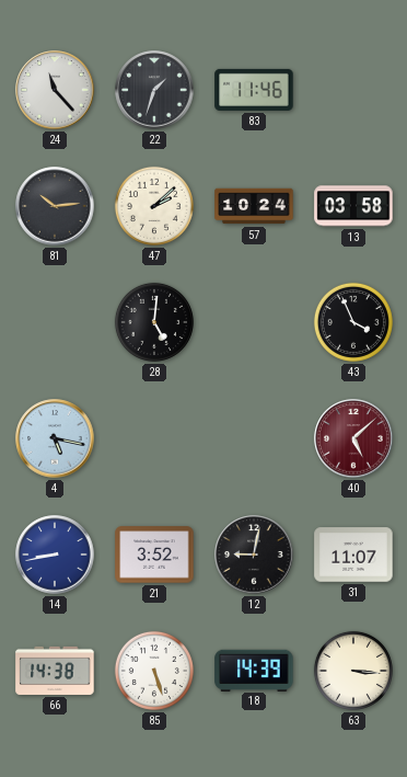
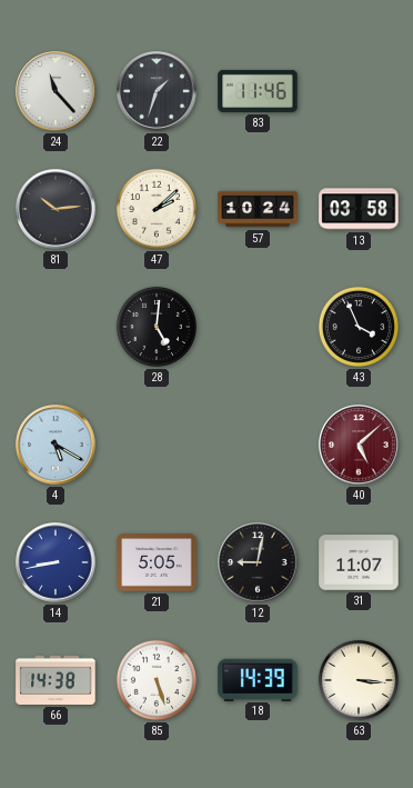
4: 5:17 -> 5:20
21: 3:52 -> 5:05
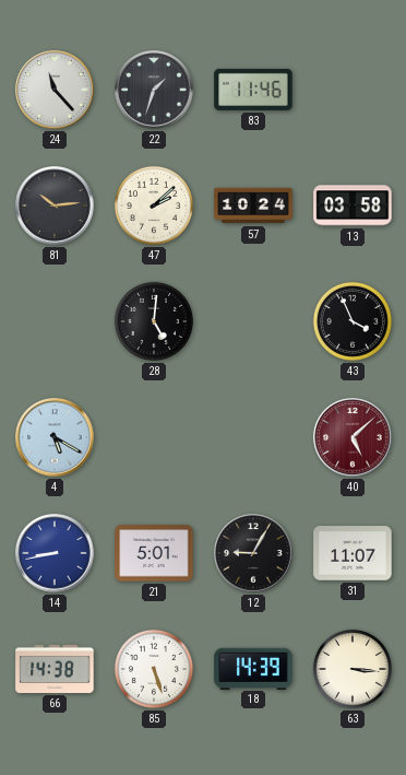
21: 5:05 -> 5:01
12: 9:02 -> 9:05
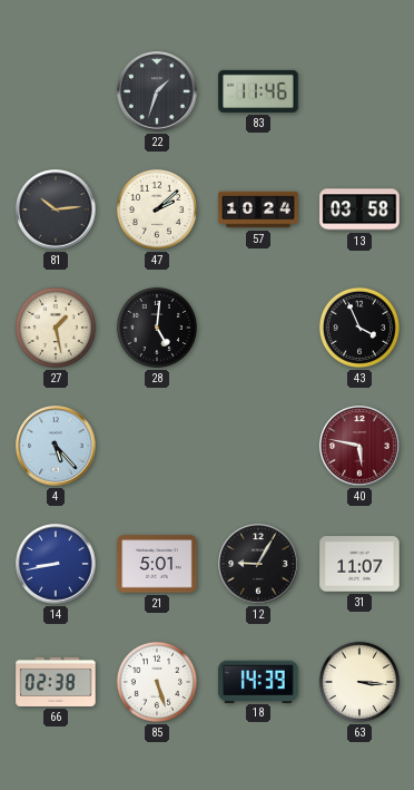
24: 11:23 -> none
27: none -> 1:28
4: 5:20 -> 5:23
40: 5:08 -> 5:47
66: 14:38 -> 02:38
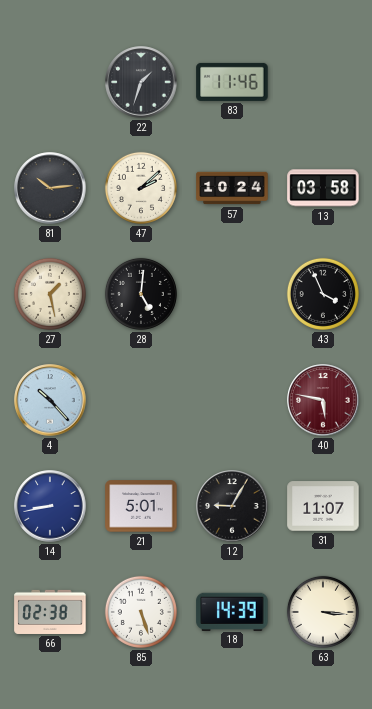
4: 5:23 -> 10:23
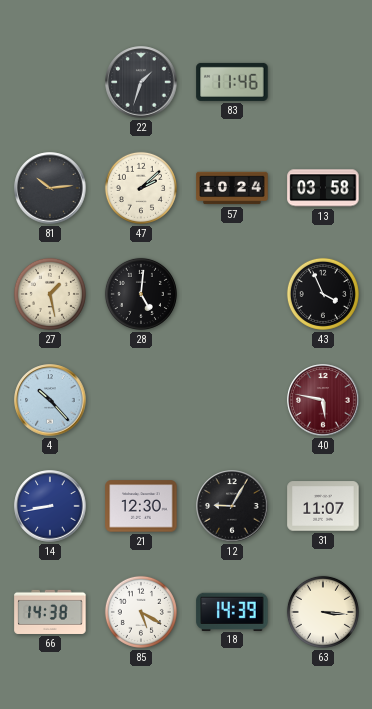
21: 5:01 -> 12:30
66: 02:38 -> 14:38
85: 5:27 -> 5:20
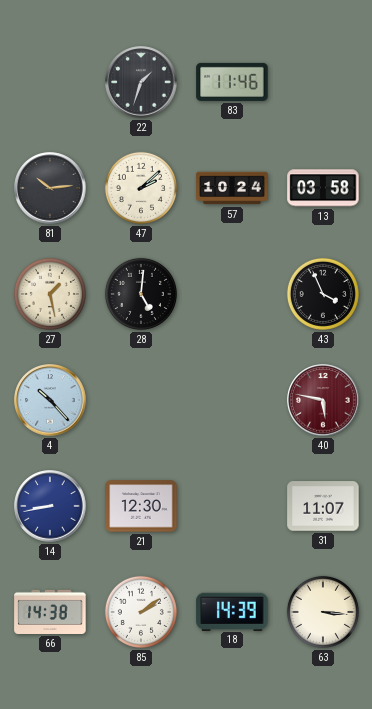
12: 9:05 -> none
85: 5:20 -> 2:09
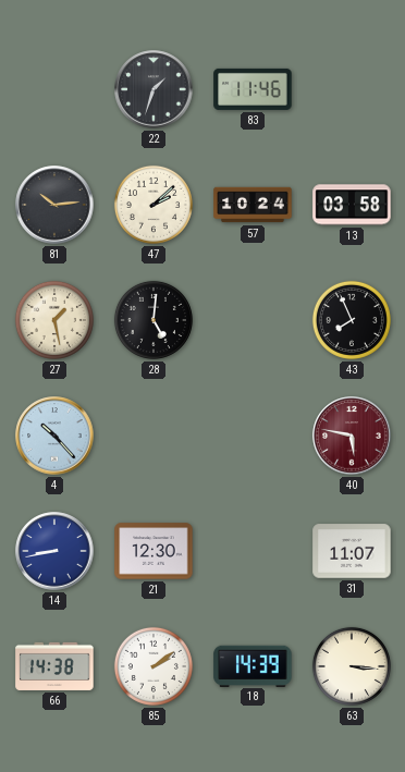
43: 3:56 -> 7:56
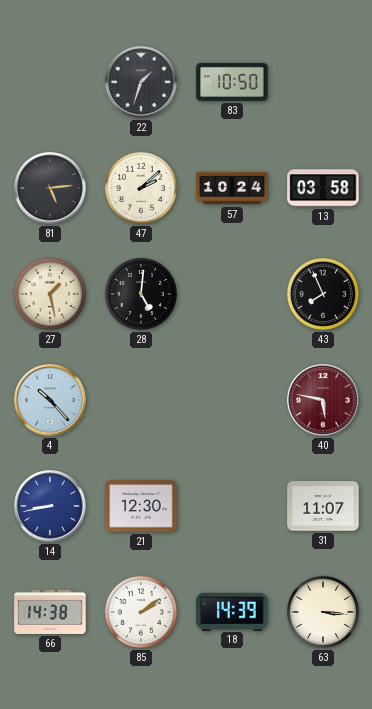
83: 11:46 -> 10:50
81: 10:14 -> 5:14
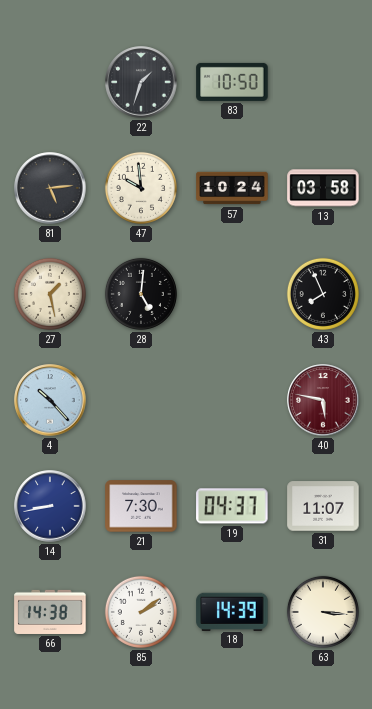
47: 2:08 -> 9:59
21: 12:30 -> 7:30
19: none -> 04:37
